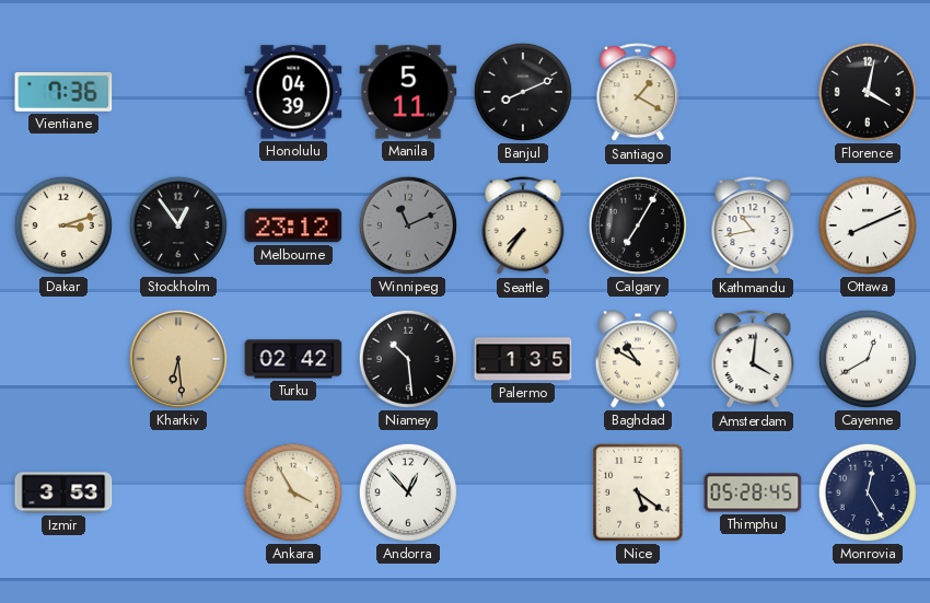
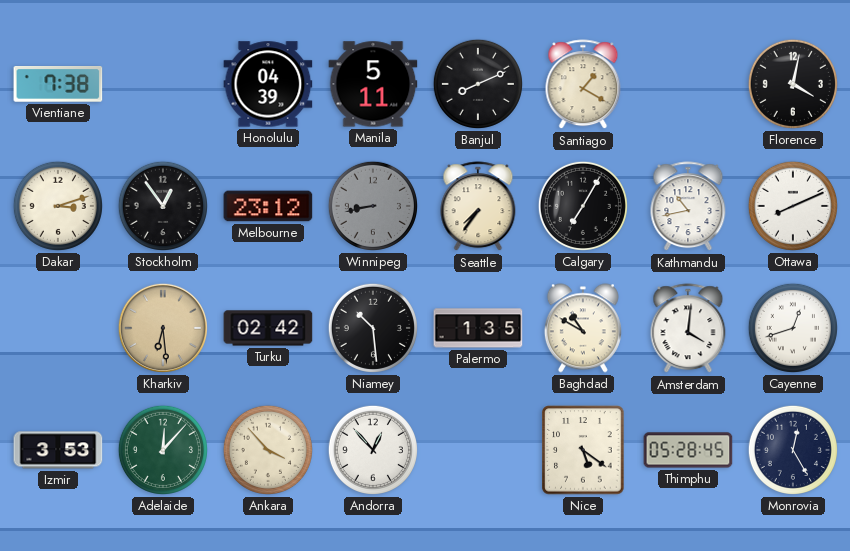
Vientiane: 7:36 -> 7:38
Winnipeg: 11:11 -> 8:43
Cayenne: 12:40 -> 12:42
Adelaide: none -> 12:07
Ankara: 3:55 -> 3:53
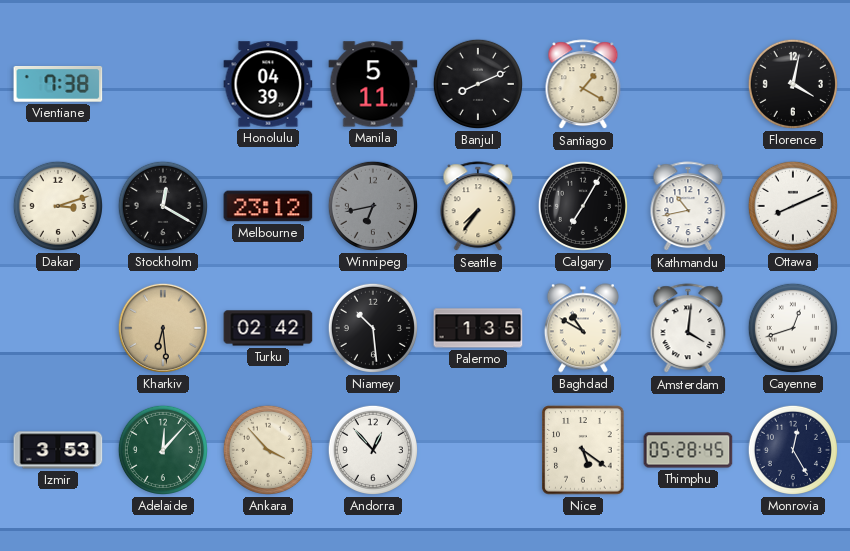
Stockholm: 12:54 -> 12:20
Winnipeg: 8:43 -> 6:43
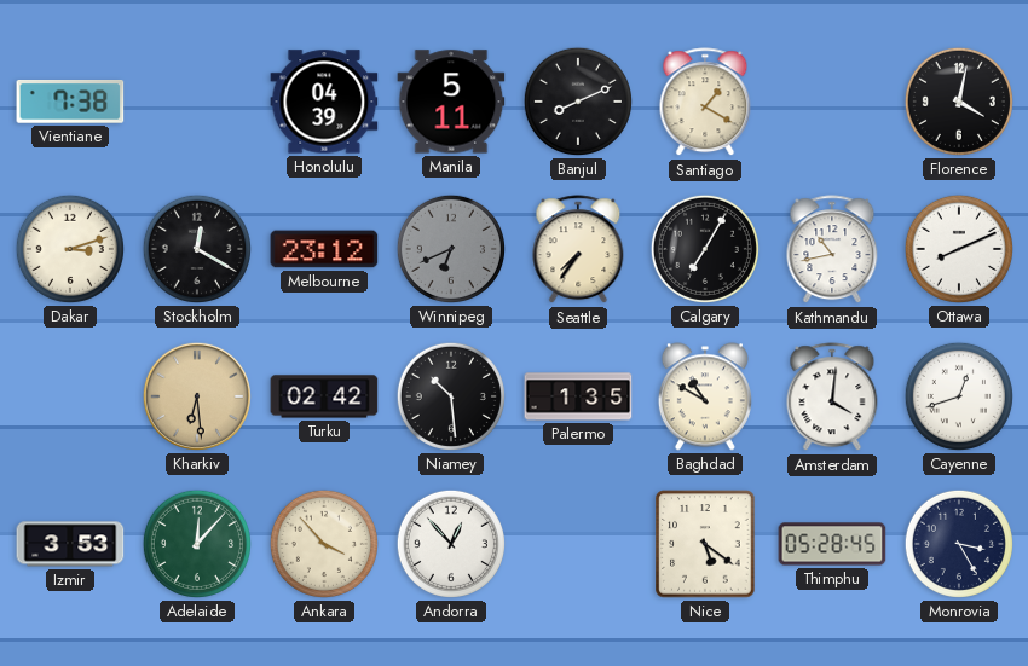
Winnipeg: 6:43 -> 6:41
Monrovia: 12:25 -> 3:25
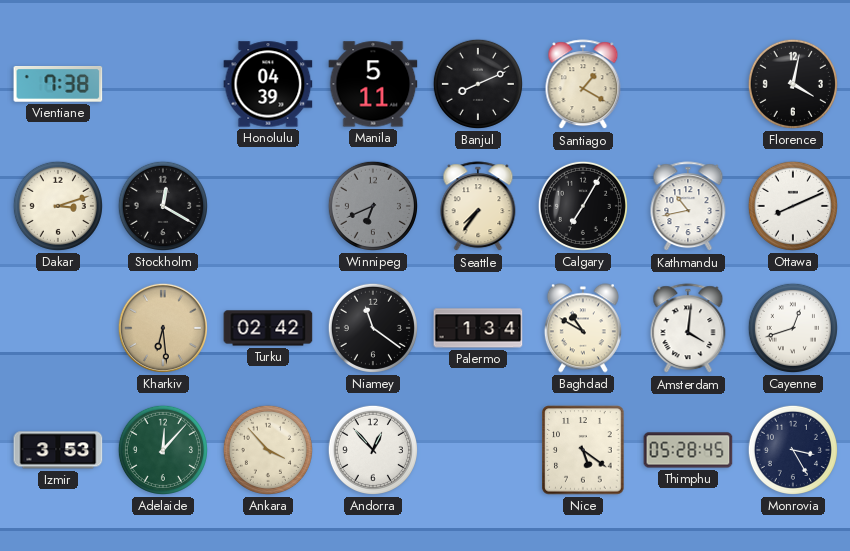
Melbourne: 23:12 -> none
Niamey: 10:29 -> 11:21
Palermo: 1:35 -> 1:34
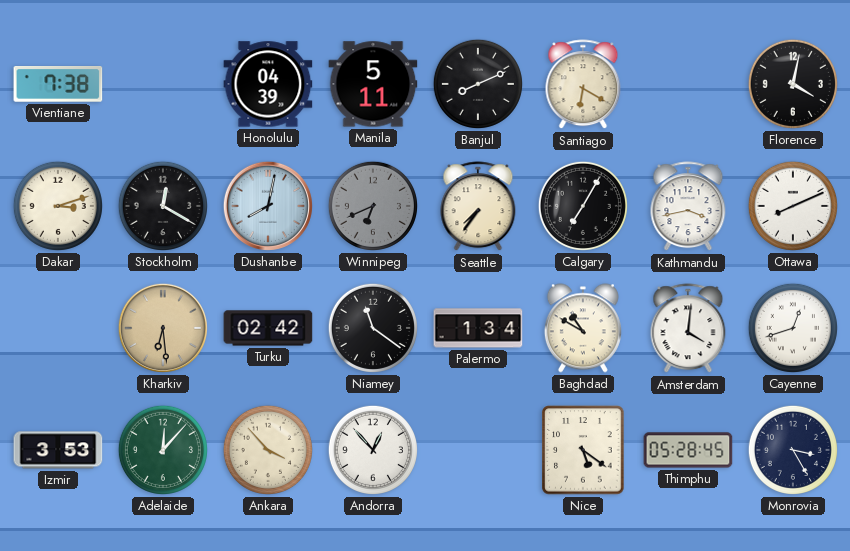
Santiago: 1:20 -> 6:20
Dushanbe: none -> 8:02
Kathmandu: 10:43 -> 3:43
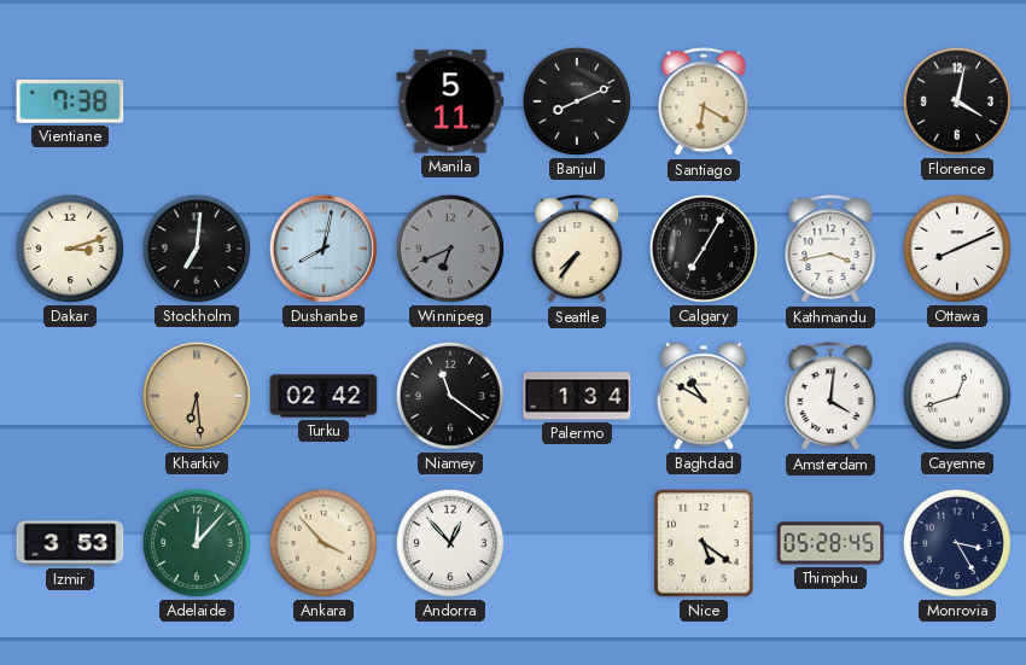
Honolulu: 04:39 -> none
Stockholm: 12:20 -> 7:01
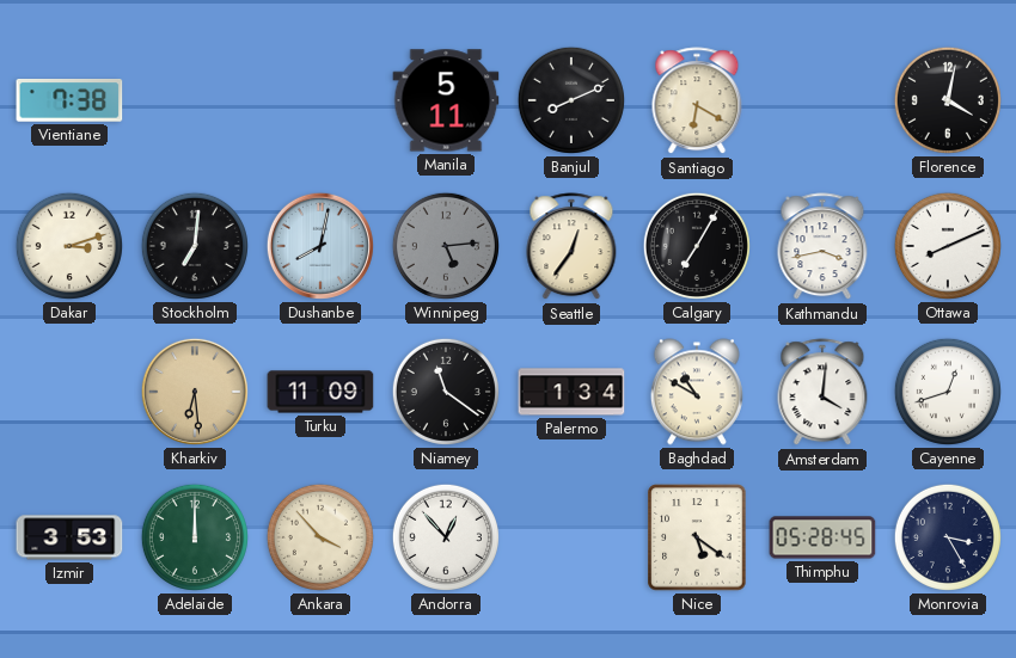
Winnipeg: 6:41 -> 5:14
Seattle: 7:36 -> 12:36
Turku: 02:42 -> 11:09
Adelaide: 12:07 -> 12:00
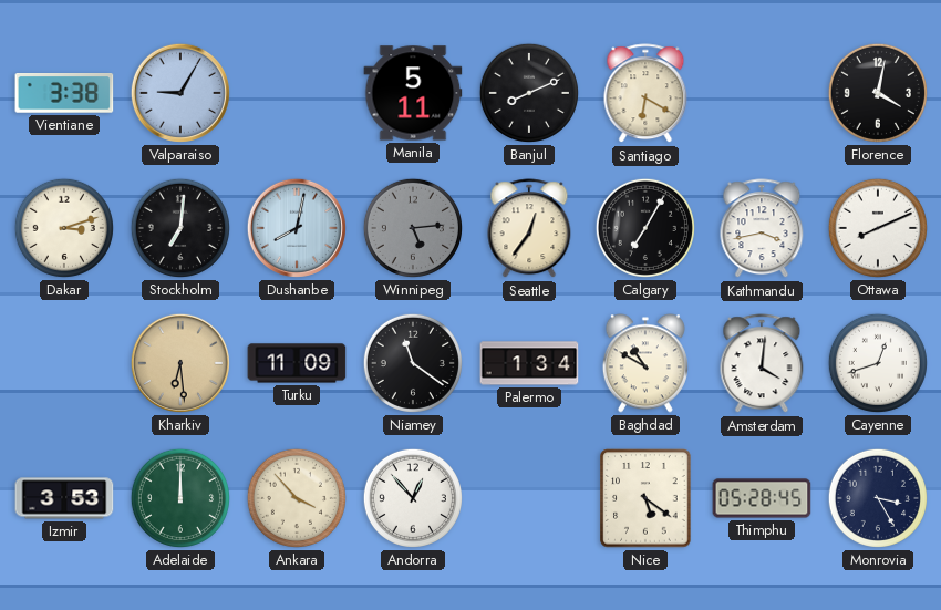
Vientiane: 7:38 -> 3:38
Valparaiso: none -> 9:05
